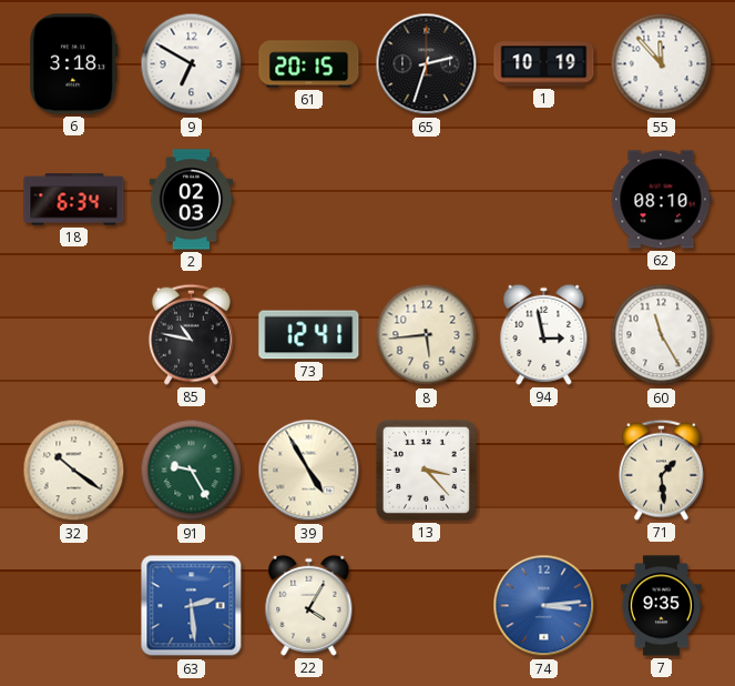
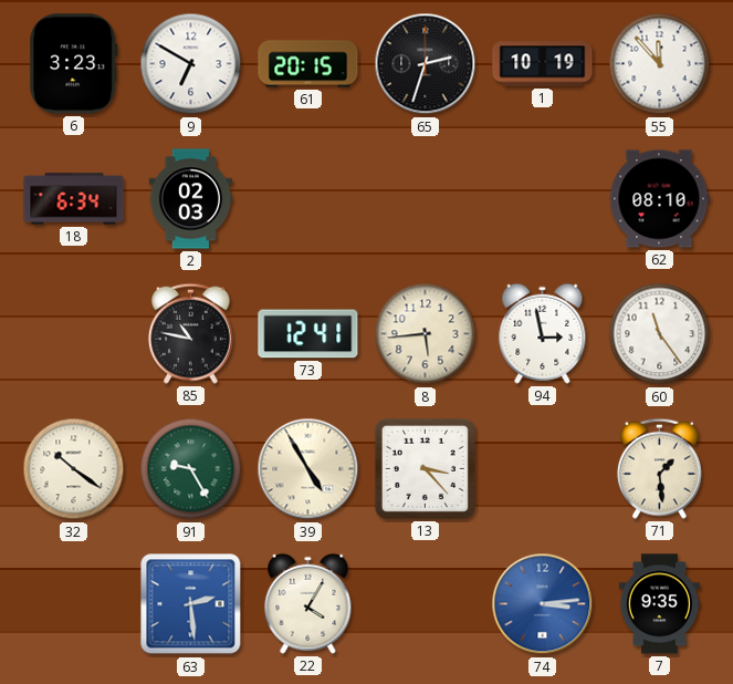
6: 3:18 -> 3:23
60: 11:25 -> 11:24
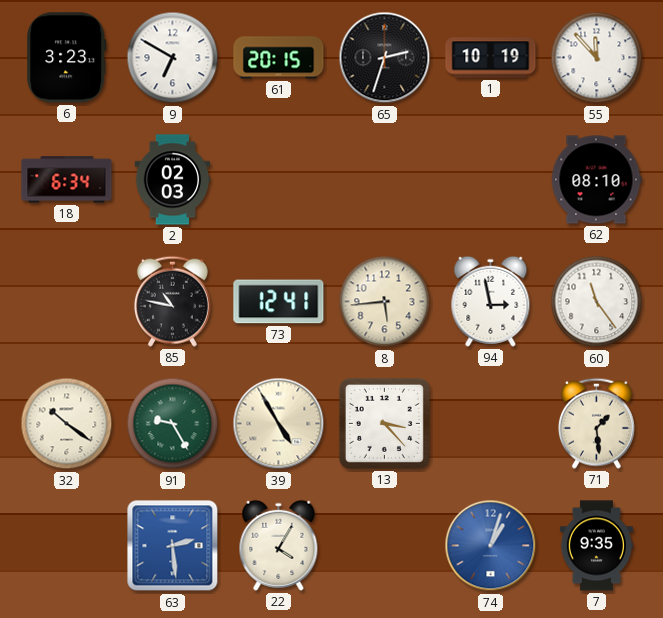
74: 3:14 -> 1:03
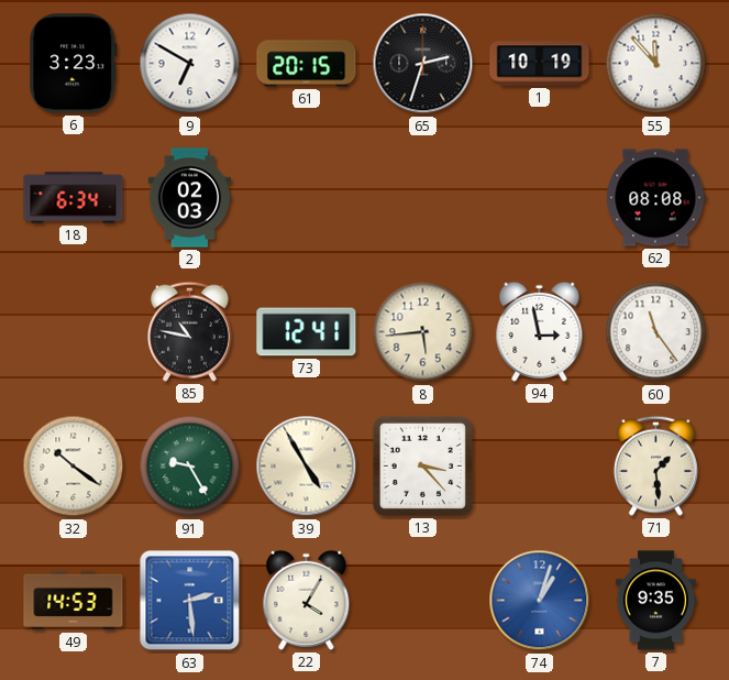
62: 08:10 -> 08:08
49: none -> 14:53
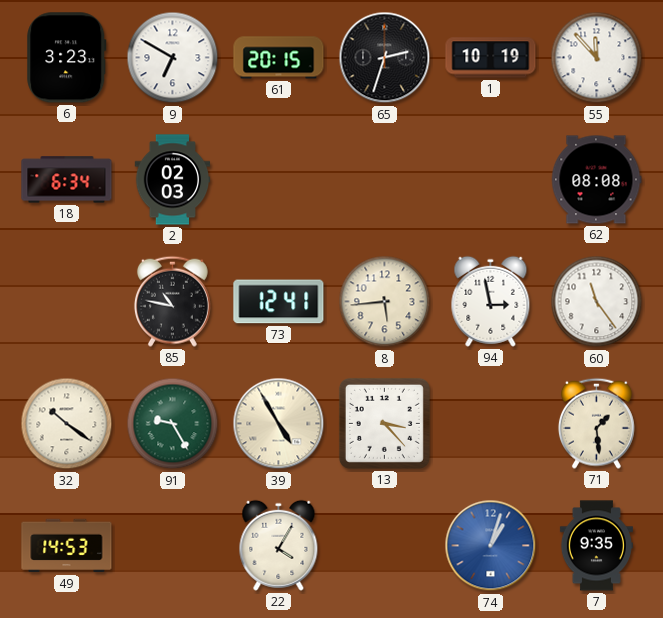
63: 2:29 -> none
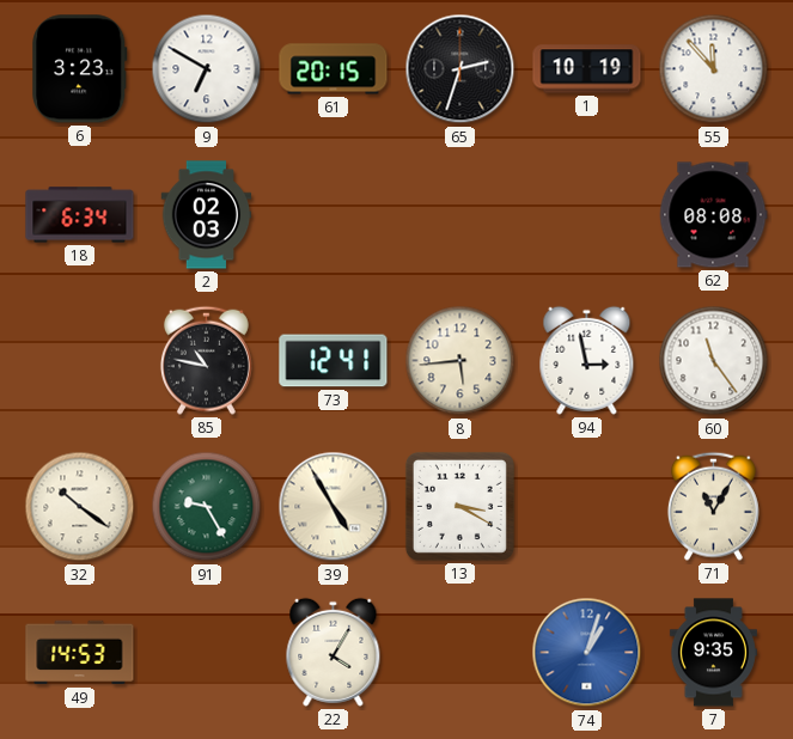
13: 3:23 -> 3:20
71: 1:29 -> 11:05
